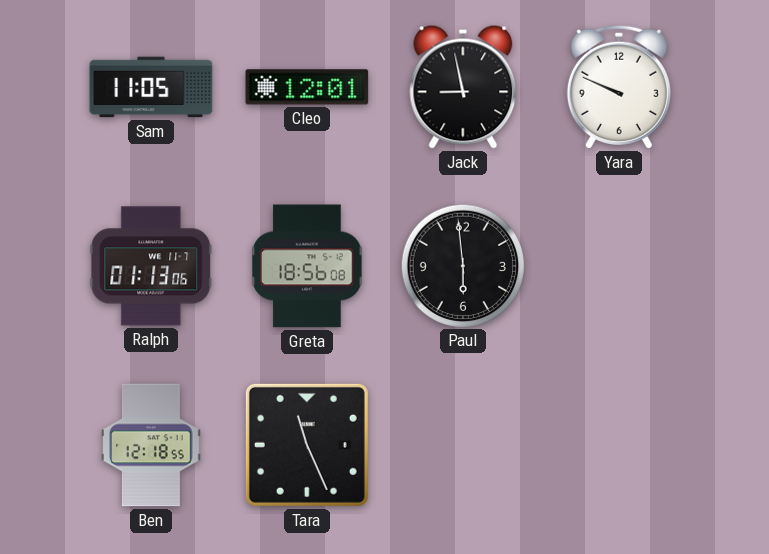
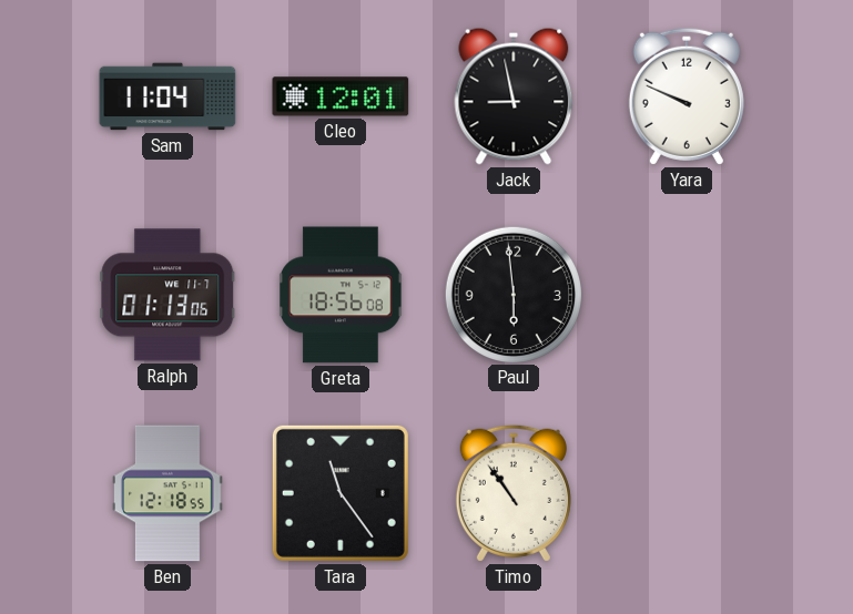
Sam: 11:05 -> 11:04
Tara: 11:26 -> 11:24
Timo: none -> 10:54
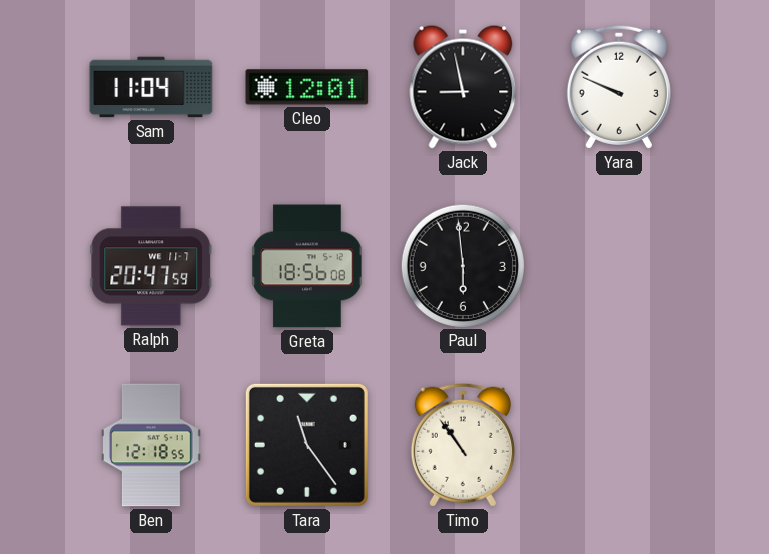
Ralph: 01:13 -> 20:47
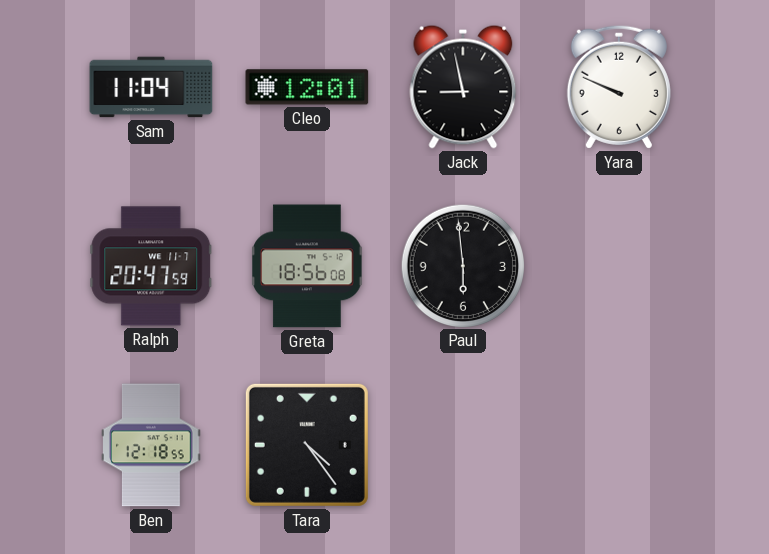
Tara: 11:24 -> 4:24
Timo: 10:54 -> none
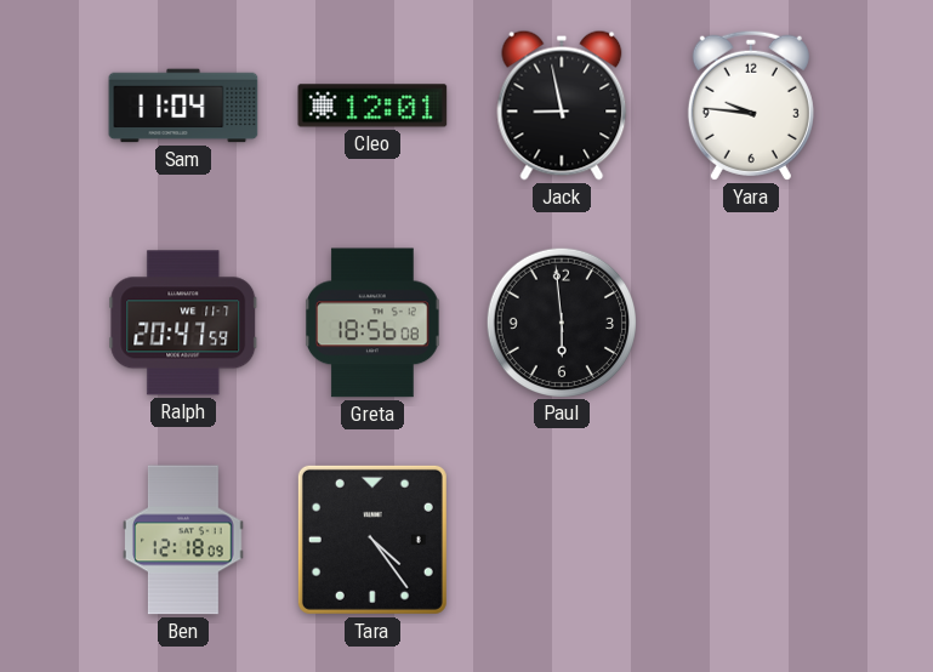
Yara: 9:49 -> 9:46
Ben: 12:18:55 -> 12:18:09
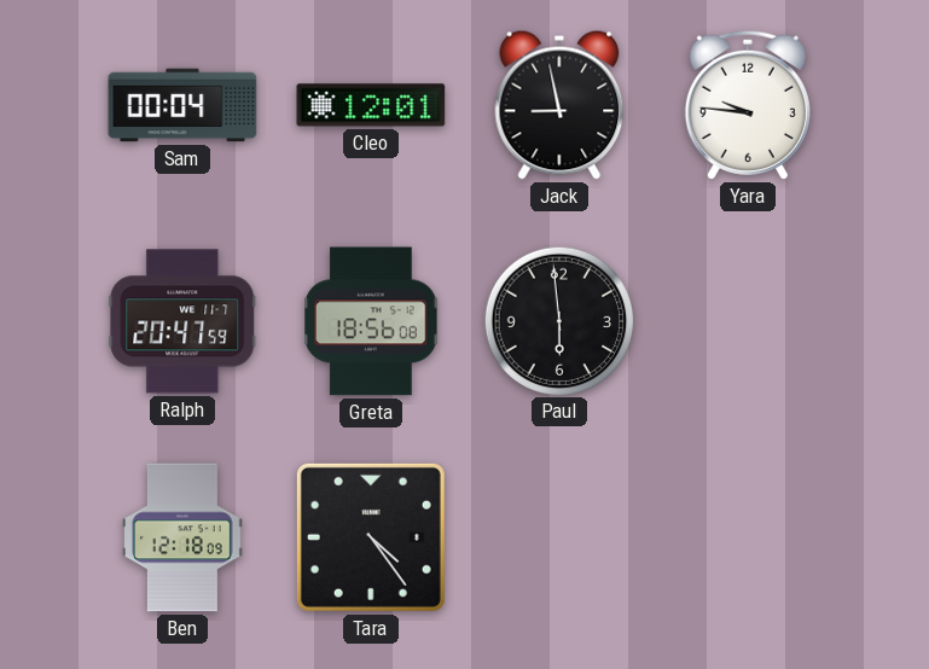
Sam: 11:04 -> 00:04
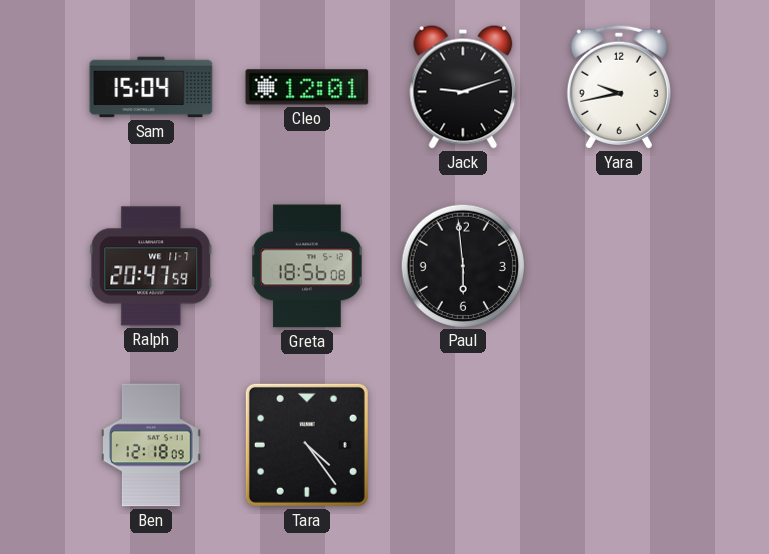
Sam: 00:04 -> 15:04
Jack: 8:58 -> 9:12
Yara: 9:46 -> 9:43
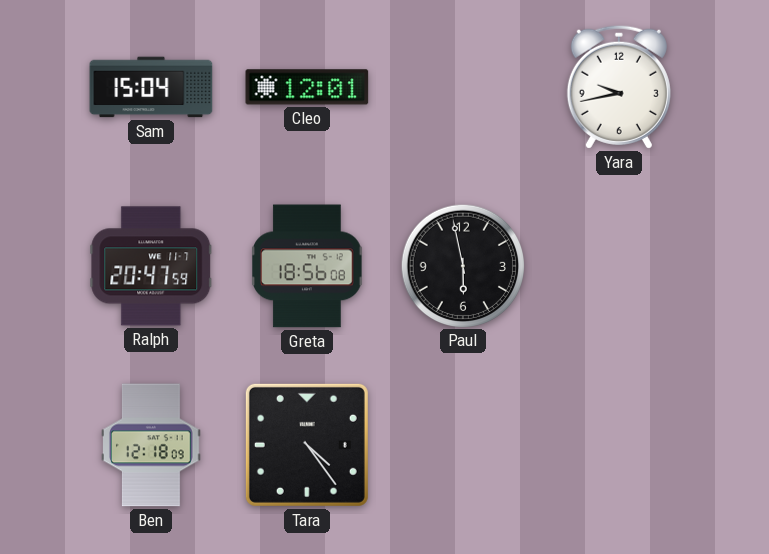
Jack: 9:12 -> none
Paul: 5:59 -> 5:58
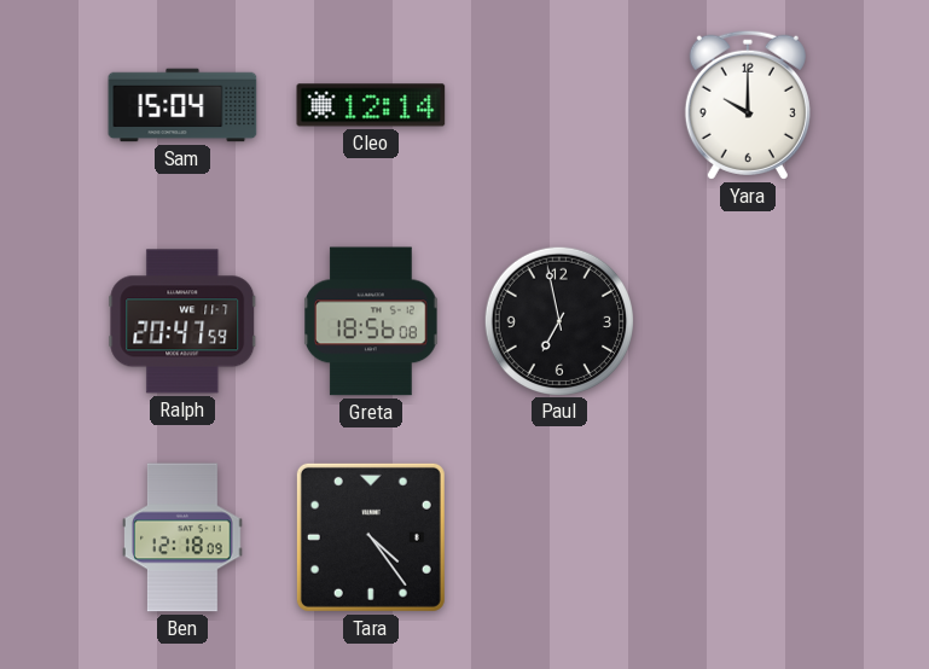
Cleo: 12:01 -> 12:14
Yara: 9:43 -> 10:00
Paul: 5:58 -> 6:58
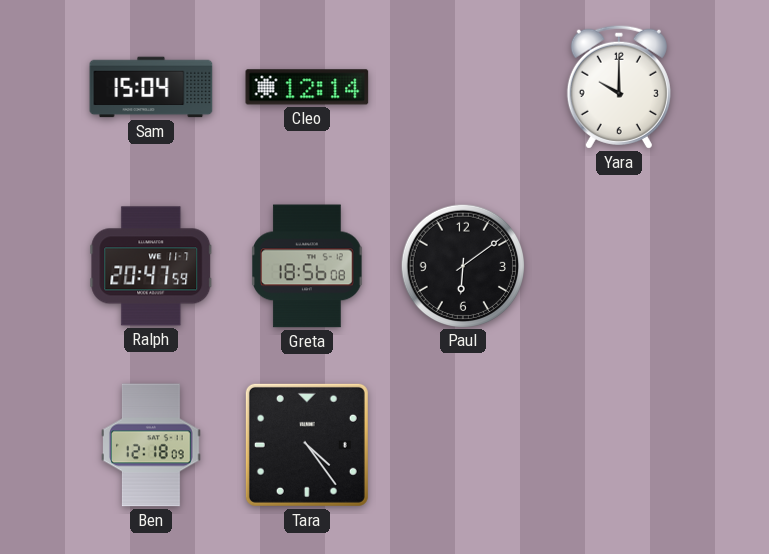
Paul: 6:58 -> 6:09
